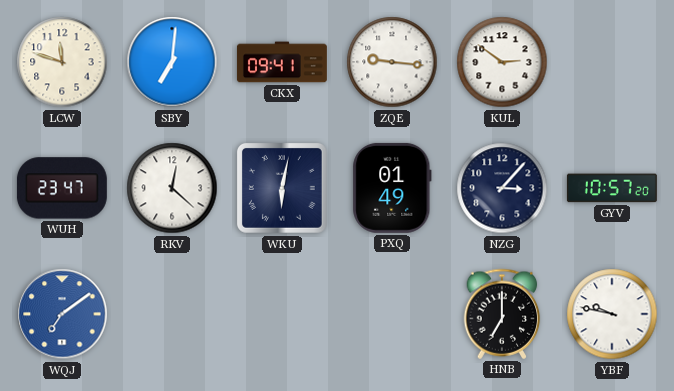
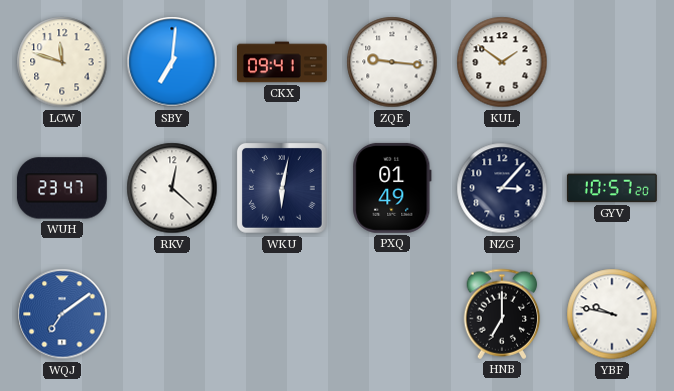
KUL: 2:51 -> 1:51
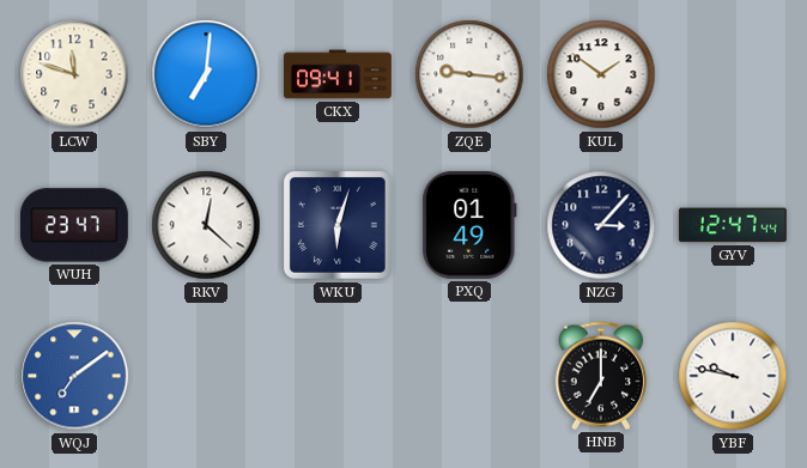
WKU: 6:02 -> 6:03
GYV: 10:57 -> 12:47
